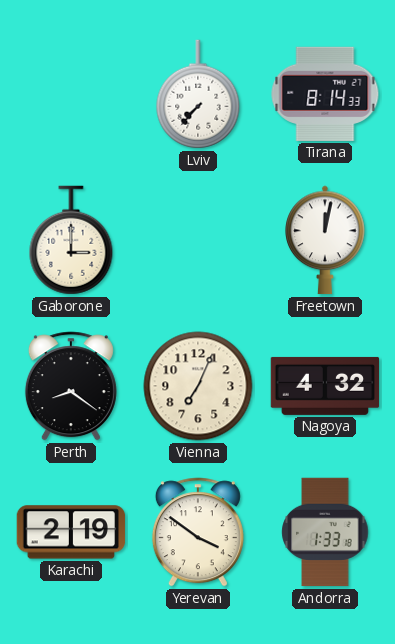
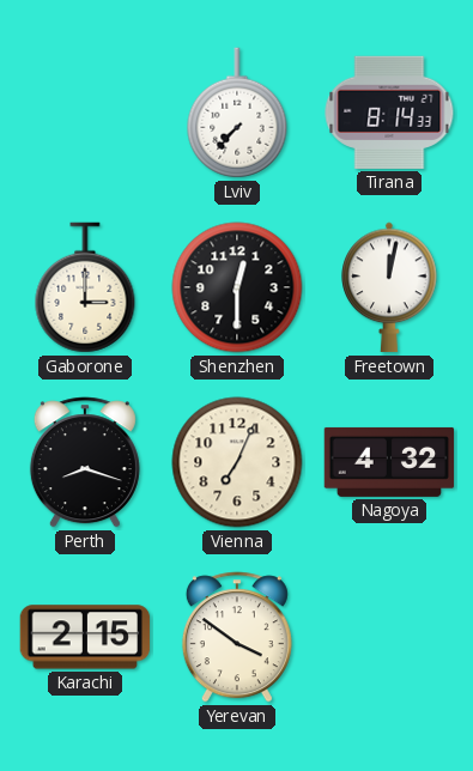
Shenzhen: none -> 12:30
Perth: 8:21 -> 8:18
Karachi: 2:19 -> 2:15
Andorra: 1:33 -> none
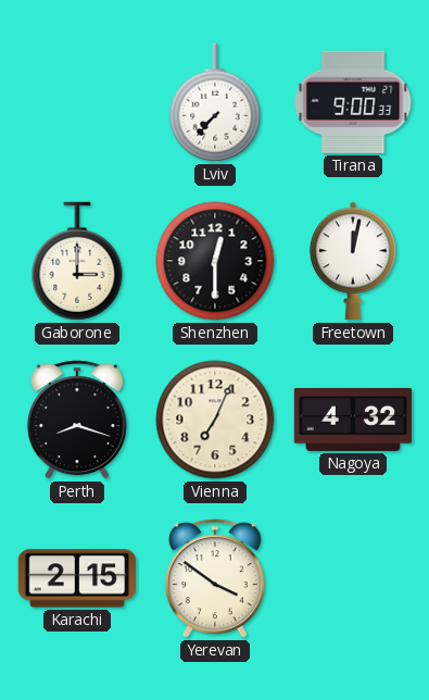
Tirana: 8:14 -> 9:00
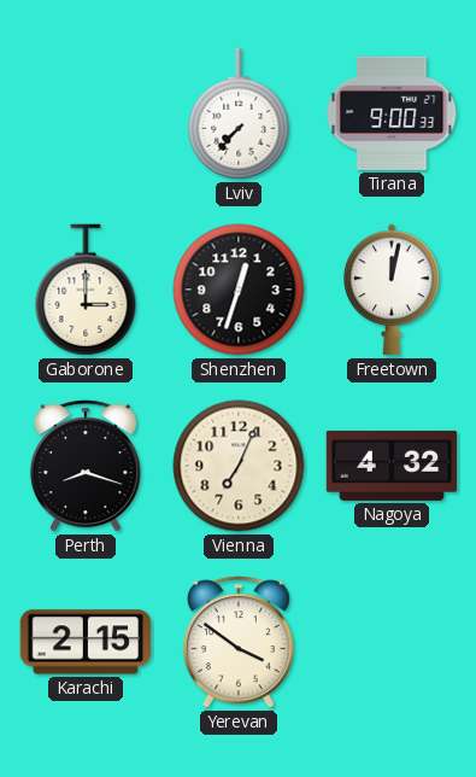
Shenzhen: 12:30 -> 12:33
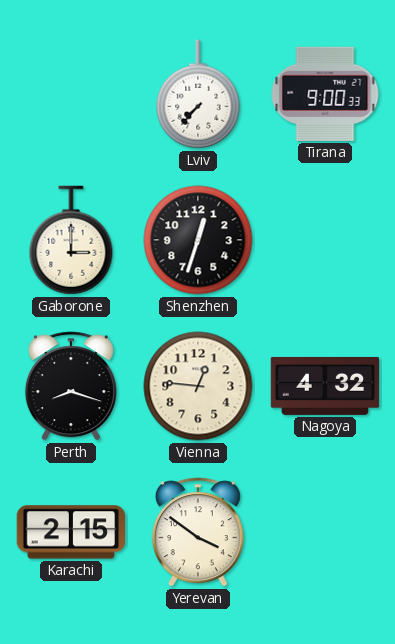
Freetown: 12:02 -> none
Vienna: 7:04 -> 12:46
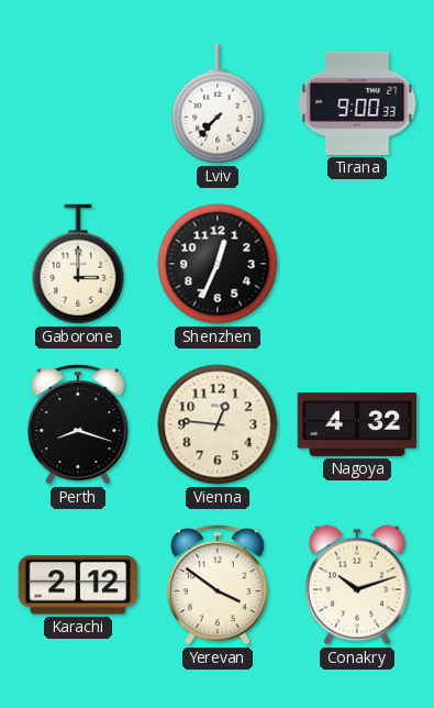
Shenzhen: 12:33 -> 12:34
Karachi: 2:15 -> 2:12
Conakry: none -> 10:12
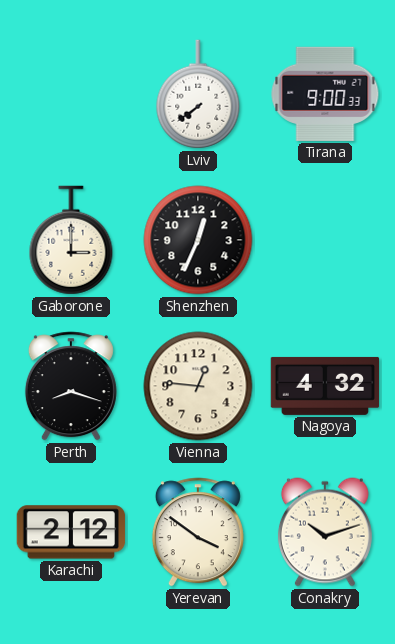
Lviv: 7:37 -> 7:39
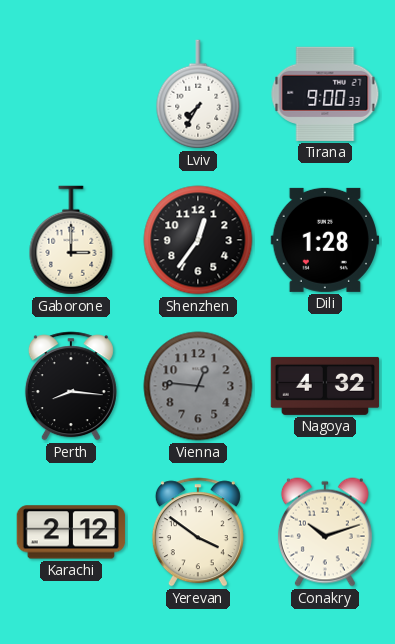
Lviv: 7:39 -> 7:35
Shenzhen: 12:34 -> 12:36
Dili: none -> 1:28
Perth: 8:18 -> 8:16
Vienna dial: cream -> grey
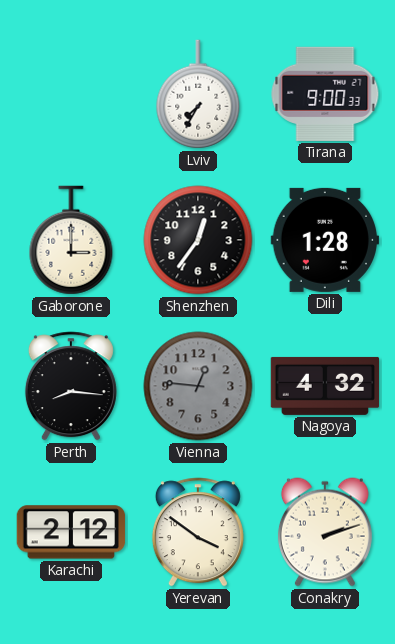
Conakry: 10:12 -> 2:12
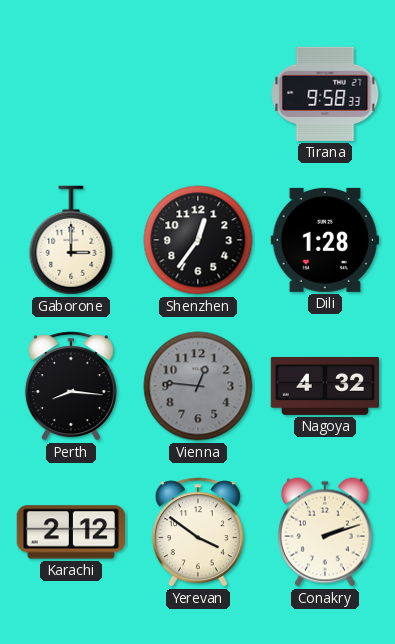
Lviv: 7:35 -> none
Tirana: 9:00 -> 9:58
